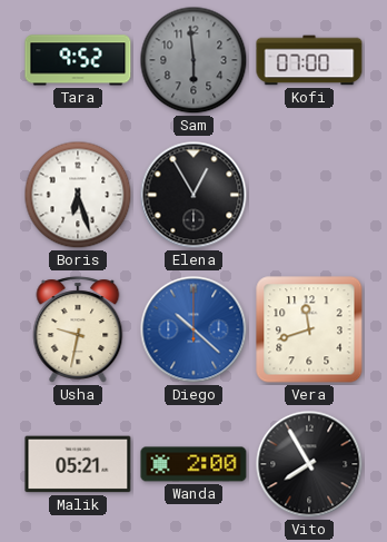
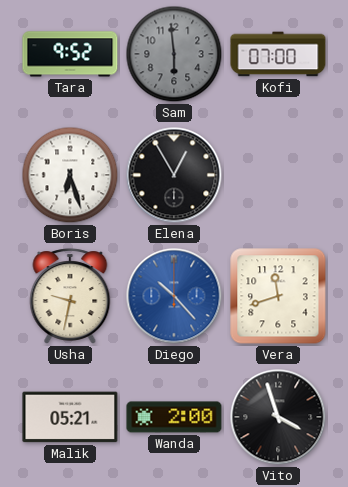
Diego: 10:22 -> 10:23
Vito: 7:55 -> 3:57
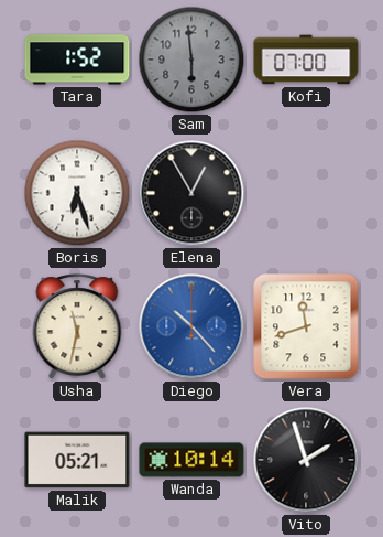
Tara: 9:52 -> 1:52
Usha: 9:32 -> 11:32
Wanda: 2:00 -> 10:14
Vito: 3:57 -> 1:57
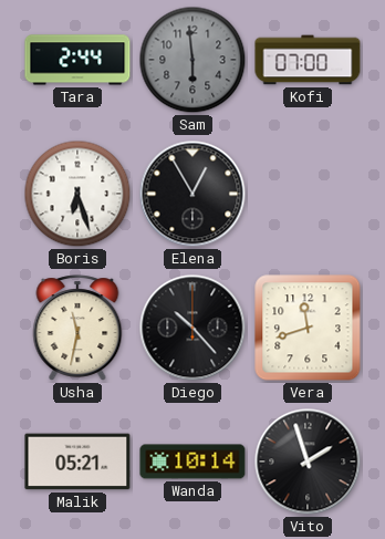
Tara: 1:52 -> 2:44
Diego dial: blue -> black
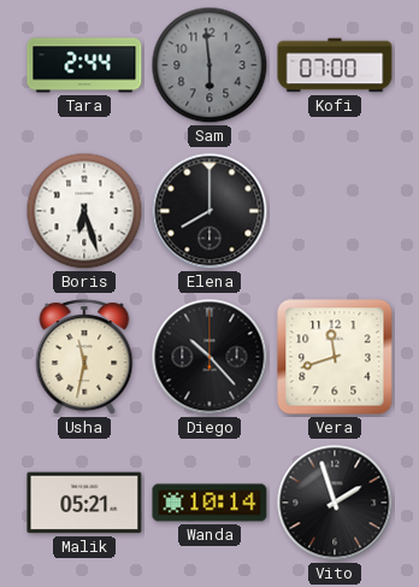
Elena: 12:55 -> 8:00
